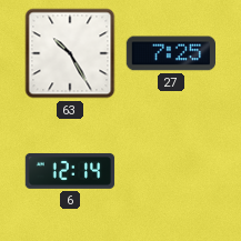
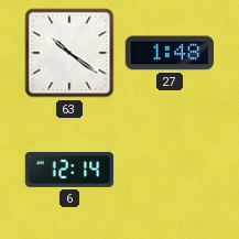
63: 10:25 -> 10:21
27: 7:25 -> 1:48
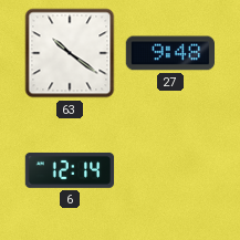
27: 1:48 -> 9:48
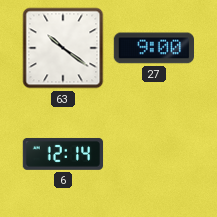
27: 9:48 -> 9:00
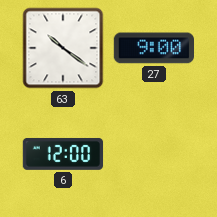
6: 12:14 -> 12:00
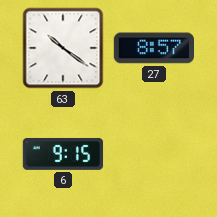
27: 9:00 -> 8:57
6: 12:00 -> 9:15
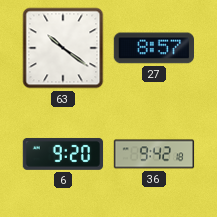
6: 9:15 -> 9:20
36: none -> 9:42
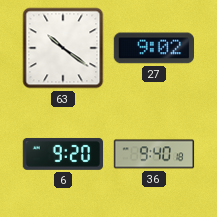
27: 8:57 -> 9:02
36: 9:42 -> 9:40
